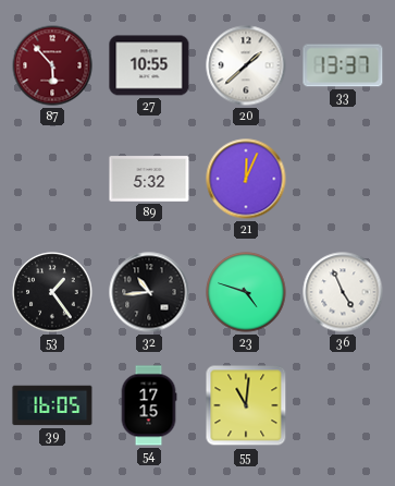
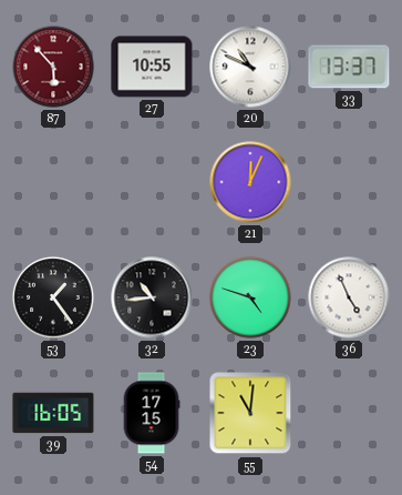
20: 1:38 -> 10:49
89: 5:32 -> none
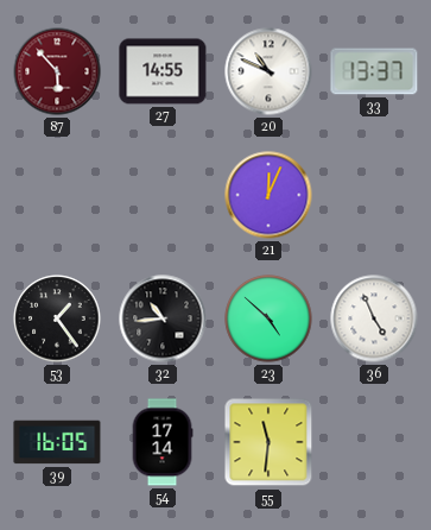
27: 10:55 -> 14:55
23: 4:48 -> 4:52
54: 17:15 -> 17:14
55: 11:01 -> 11:31
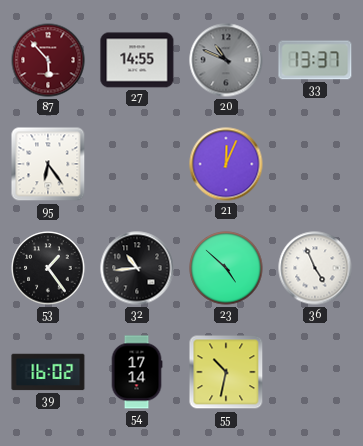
20 dial: white -> grey
95: none -> 6:24
39: 16:05 -> 16:02
55: 11:31 -> 10:32
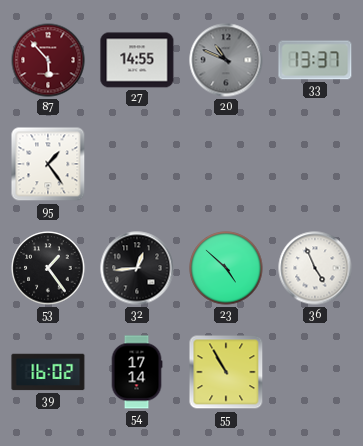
95: 6:24 -> 1:24
21: 12:04 -> none
32: 10:44 -> 12:44
55: 10:32 -> 10:55
